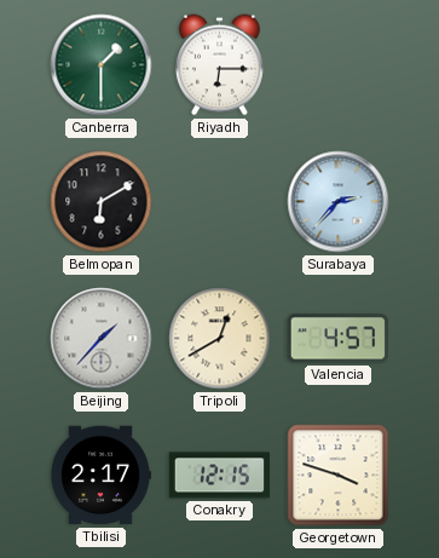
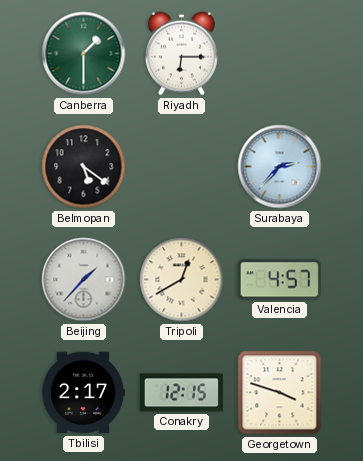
Belmopan: 6:10 -> 5:21
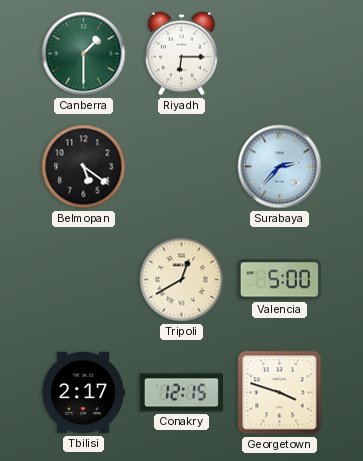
Beijing: 1:37 -> none
Valencia: 4:57 -> 5:00
